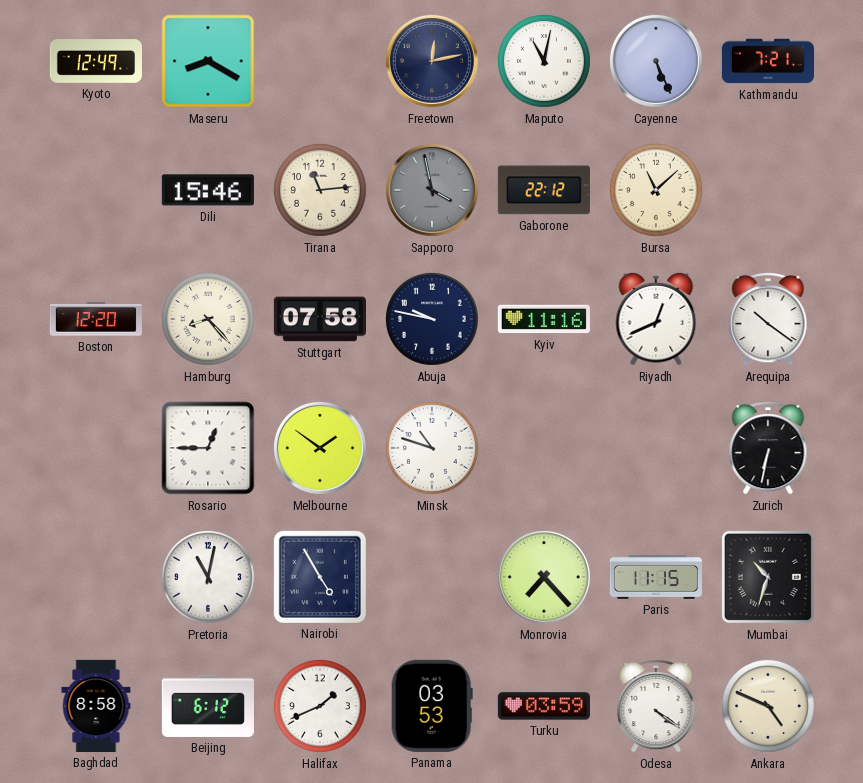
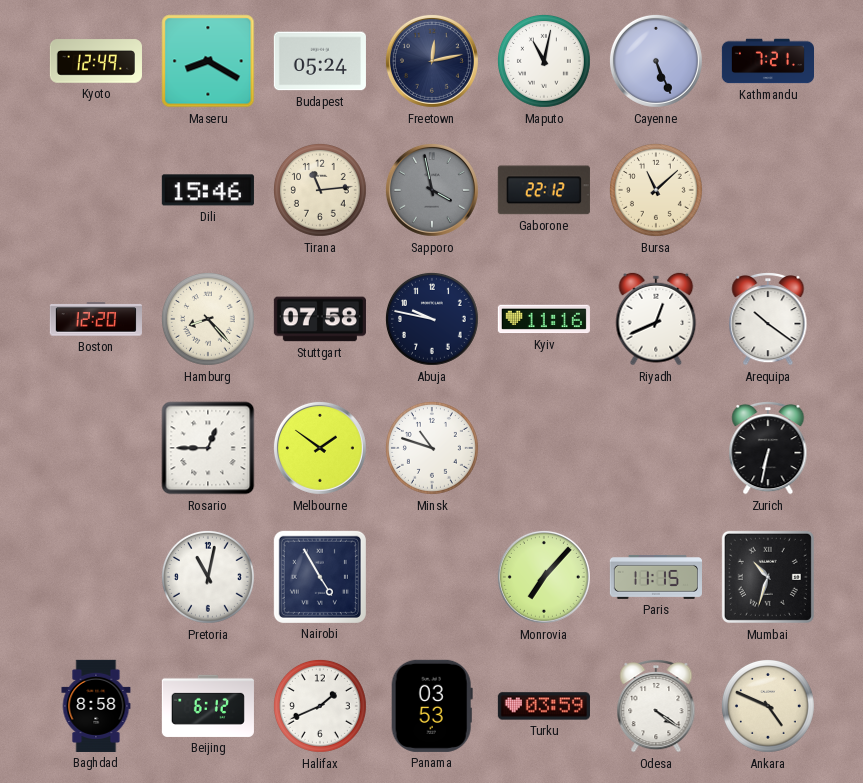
Budapest: none -> 05:24
Monrovia: 7:23 -> 7:07
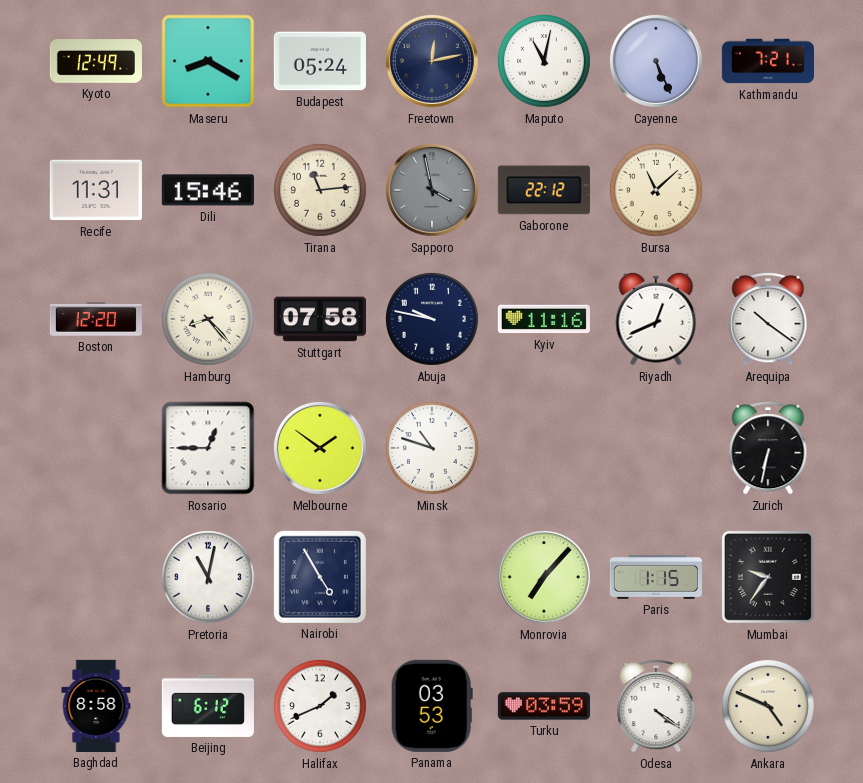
Recife: none -> 11:31
Paris: 11:15 -> 1:15
Mumbai: 10:33 -> 9:36
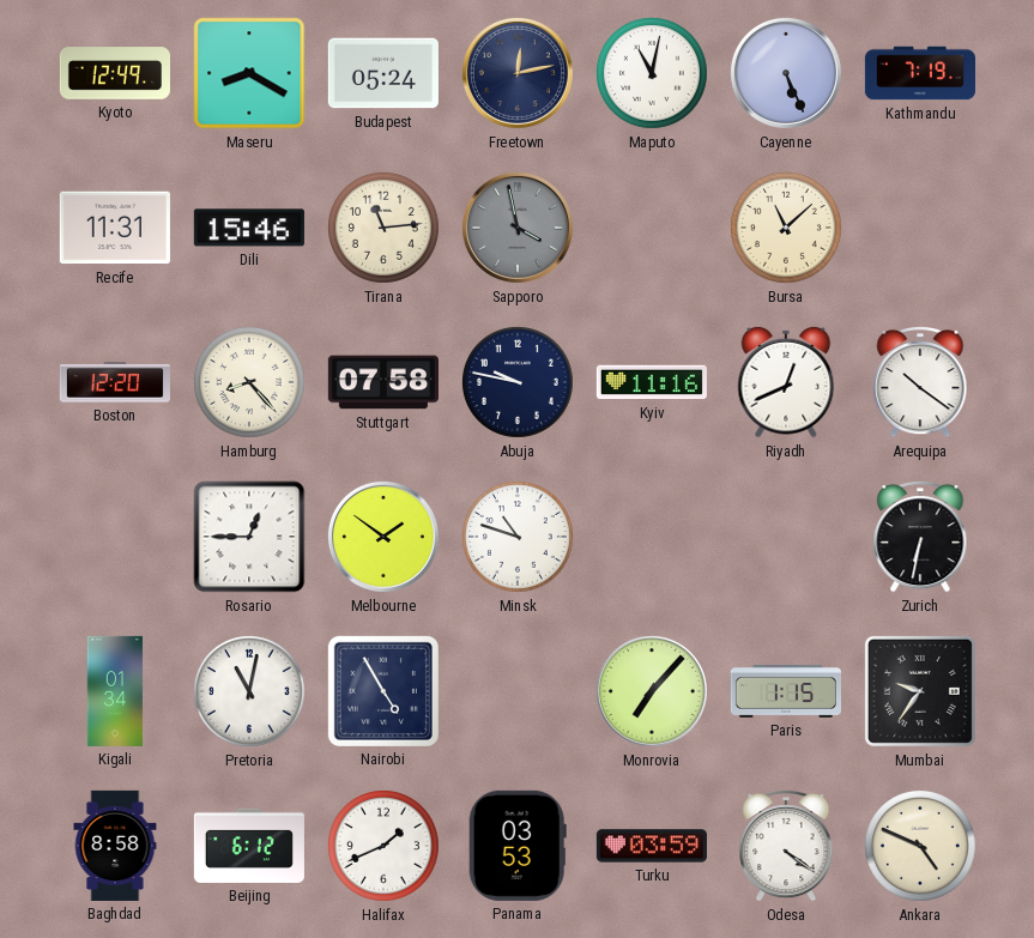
Kathmandu: 7:21 -> 7:19
Gaborone: 22:12 -> none
Kigali: none -> 01:34
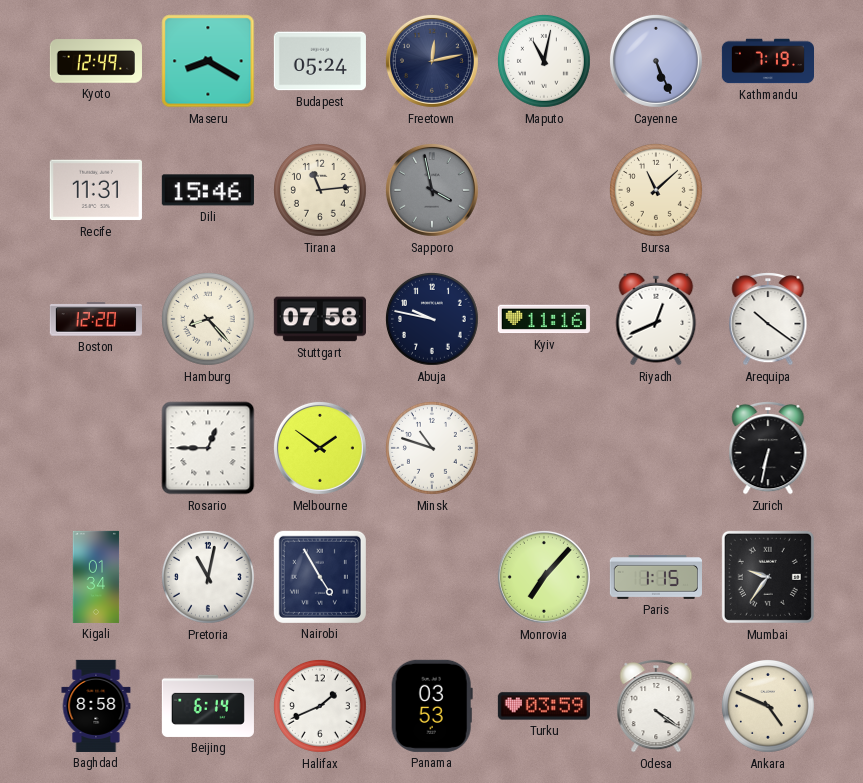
Beijing: 6:12 -> 6:14
